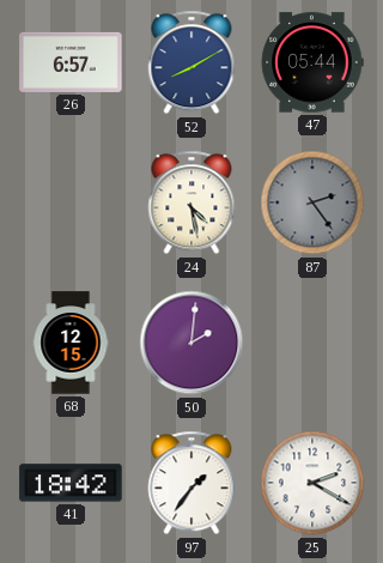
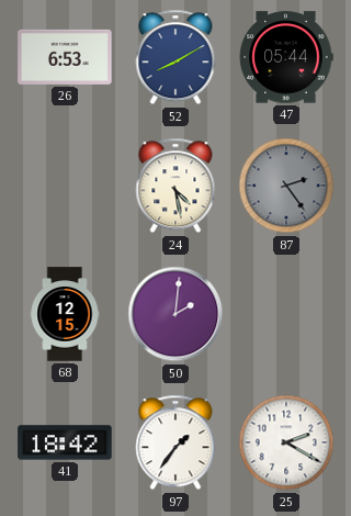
26: 6:57 -> 6:53
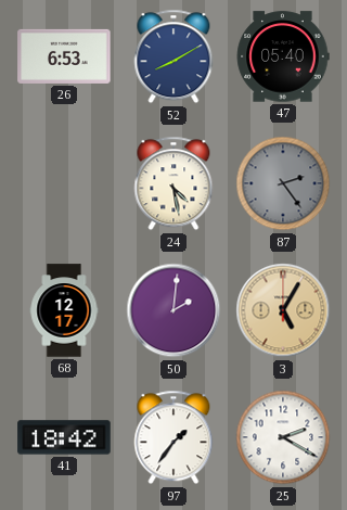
47: 05:44 -> 05:40
68: 12:15 -> 12:17
3: none -> 5:05
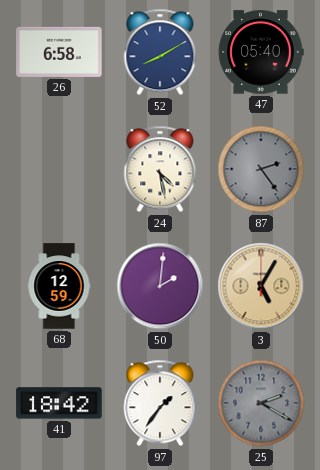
26: 6:53 -> 6:58
68: 12:17 -> 12:59
25 dial: white -> grey
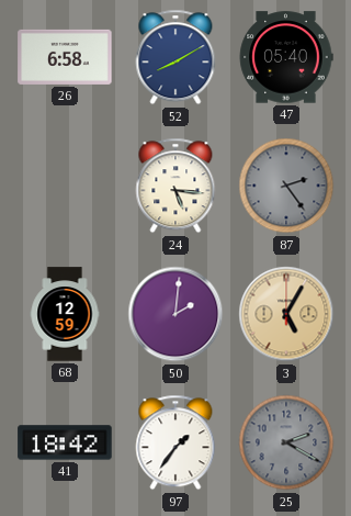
24: 4:28 -> 5:16
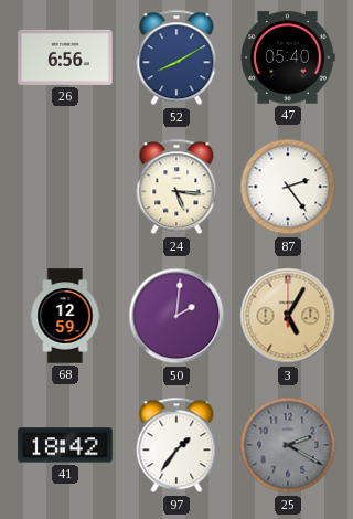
26: 6:58 -> 6:56
87 dial: grey -> white
